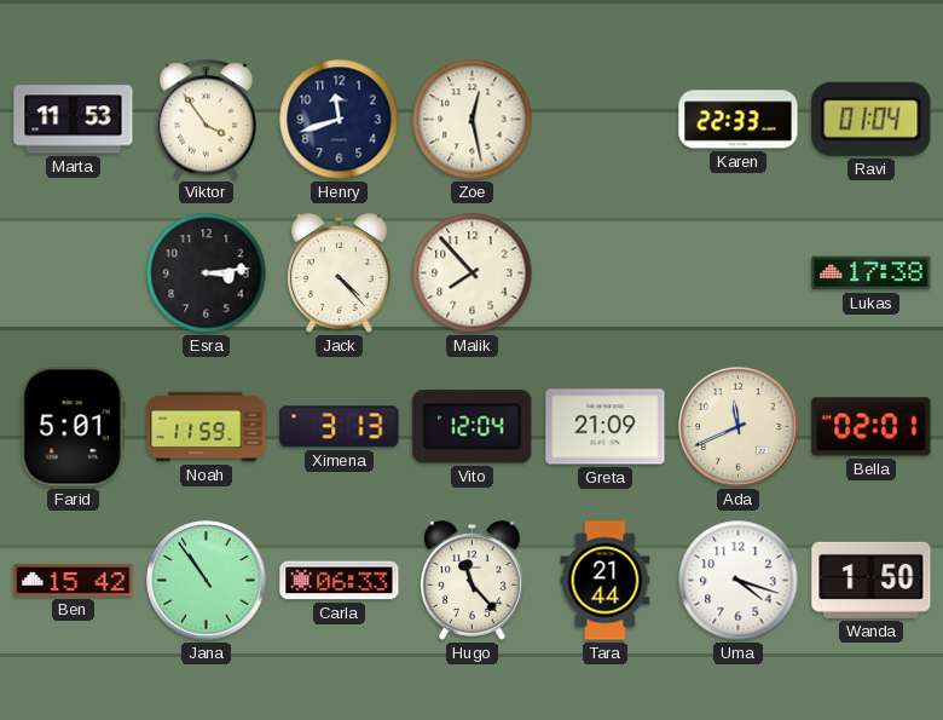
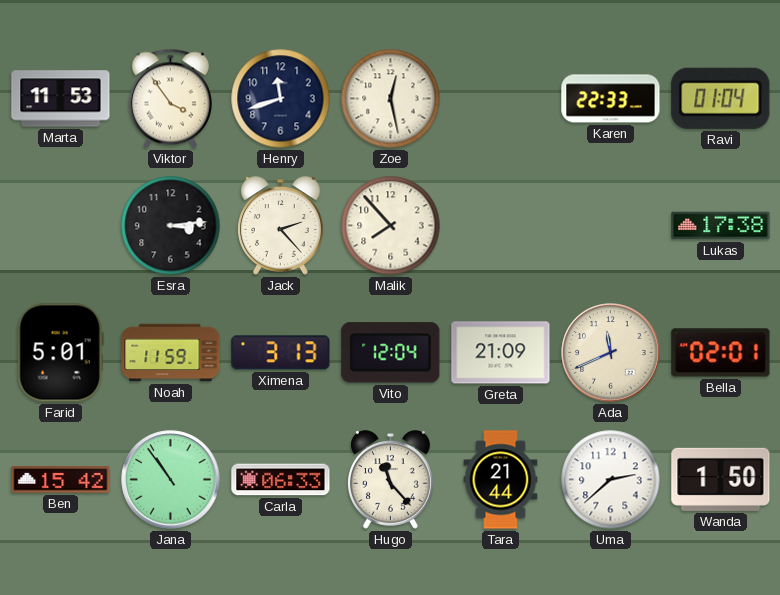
Jack: 4:23 -> 2:23
Uma: 4:18 -> 2:38
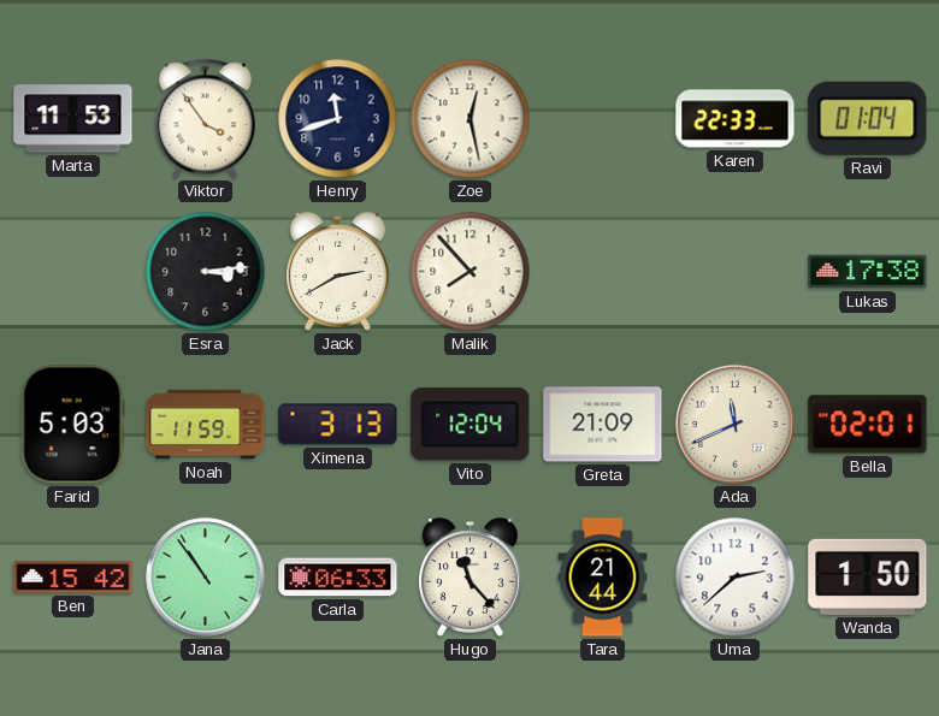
Jack: 2:23 -> 2:40
Farid: 5:01 -> 5:03
